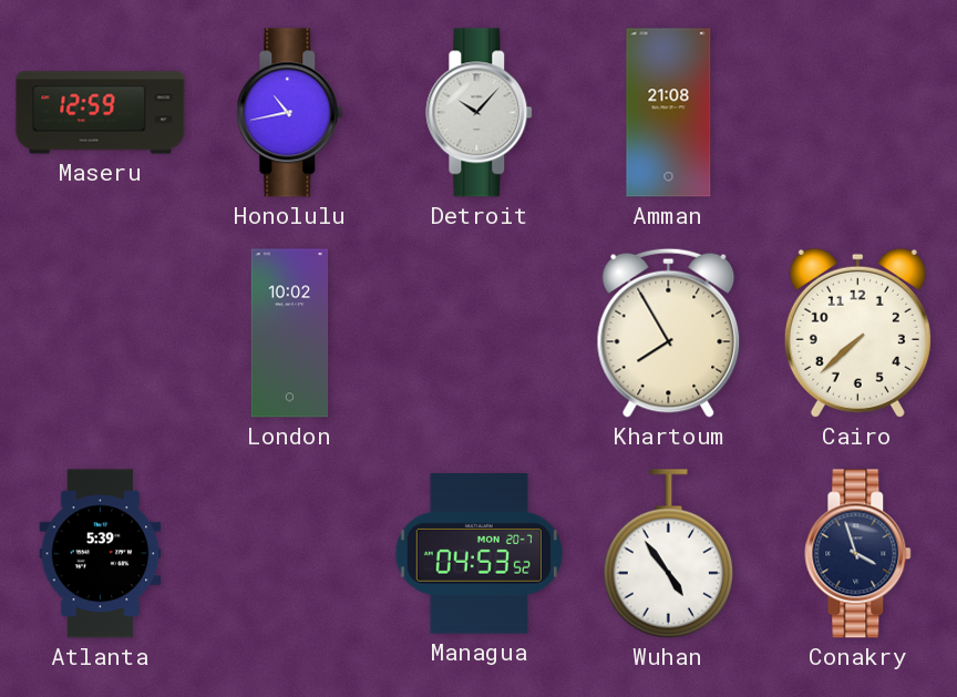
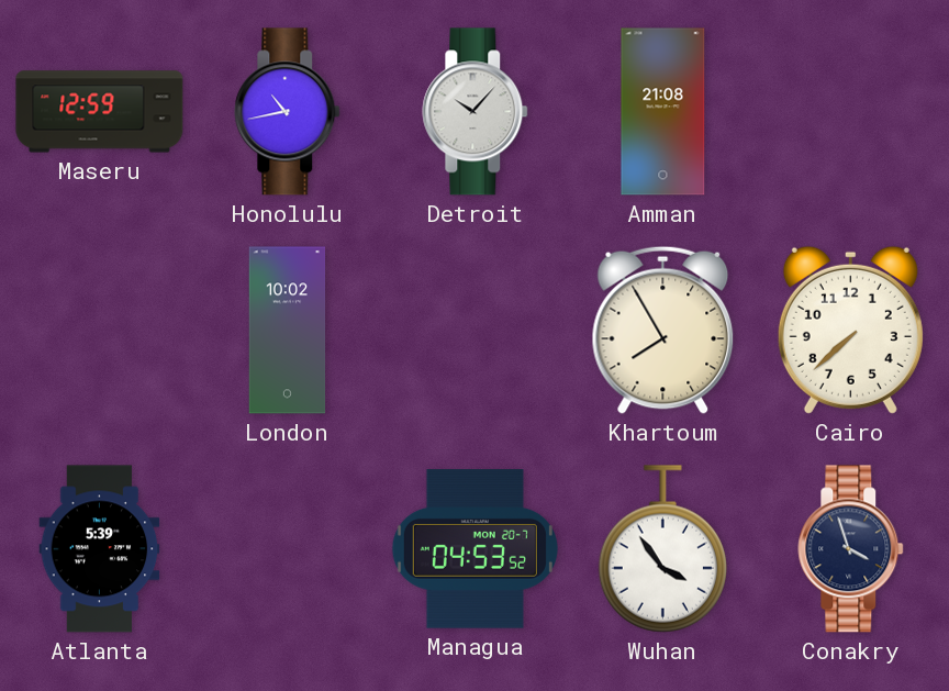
Wuhan: 4:54 -> 3:54
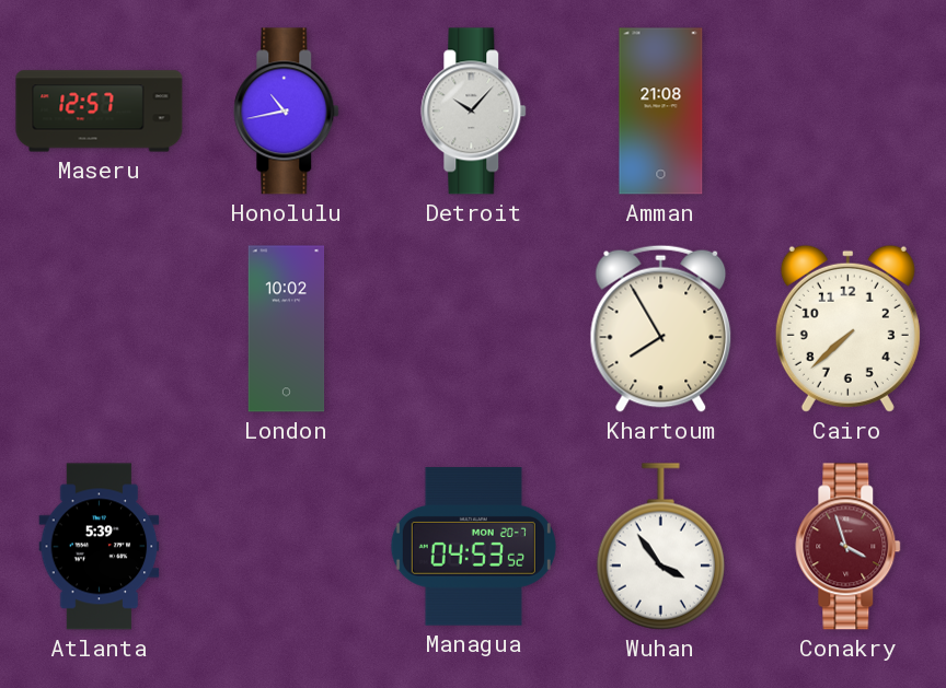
Maseru: 12:59 -> 12:57
Conakry dial: navy -> burgundy
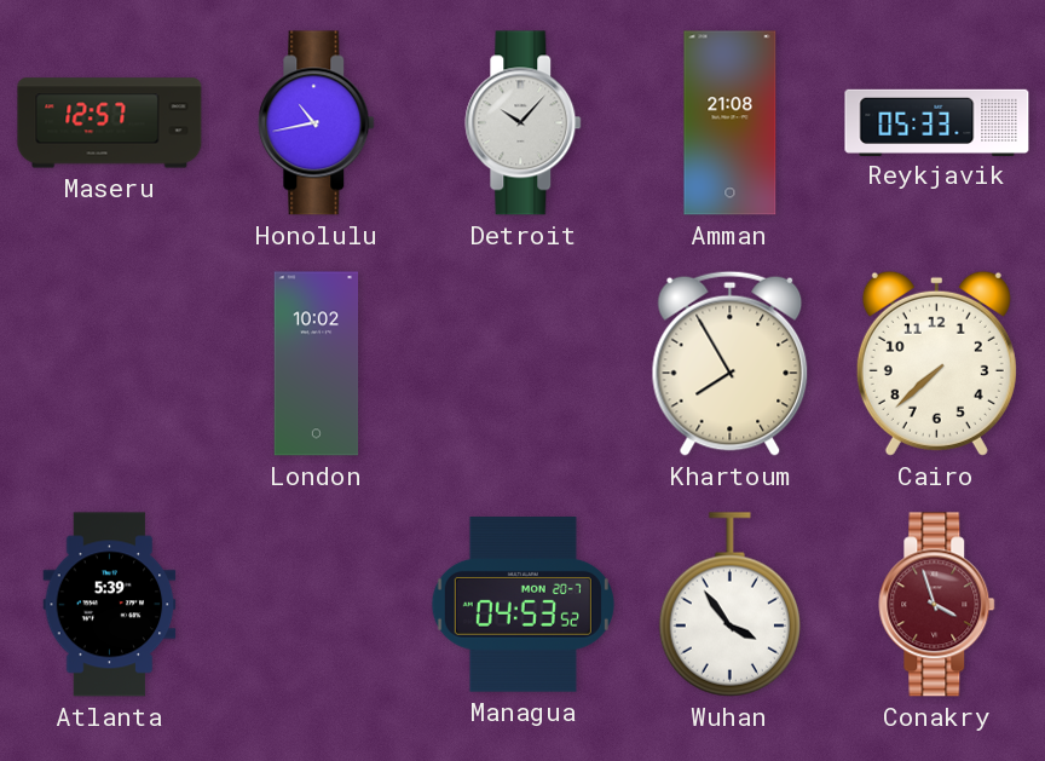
Reykjavik: none -> 05:33
